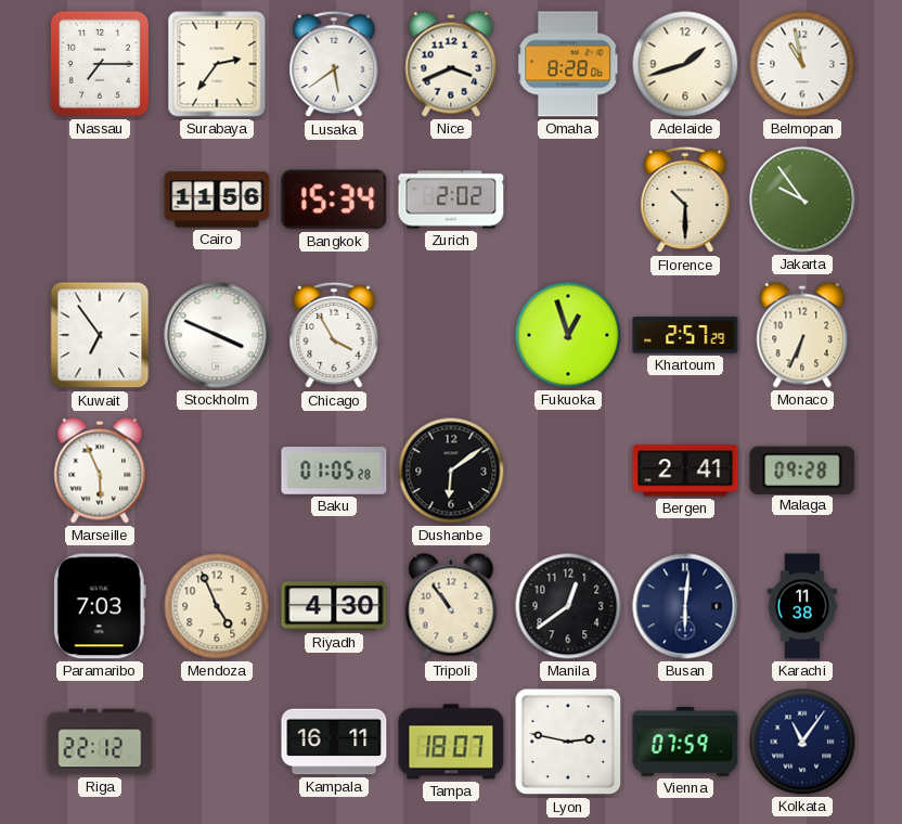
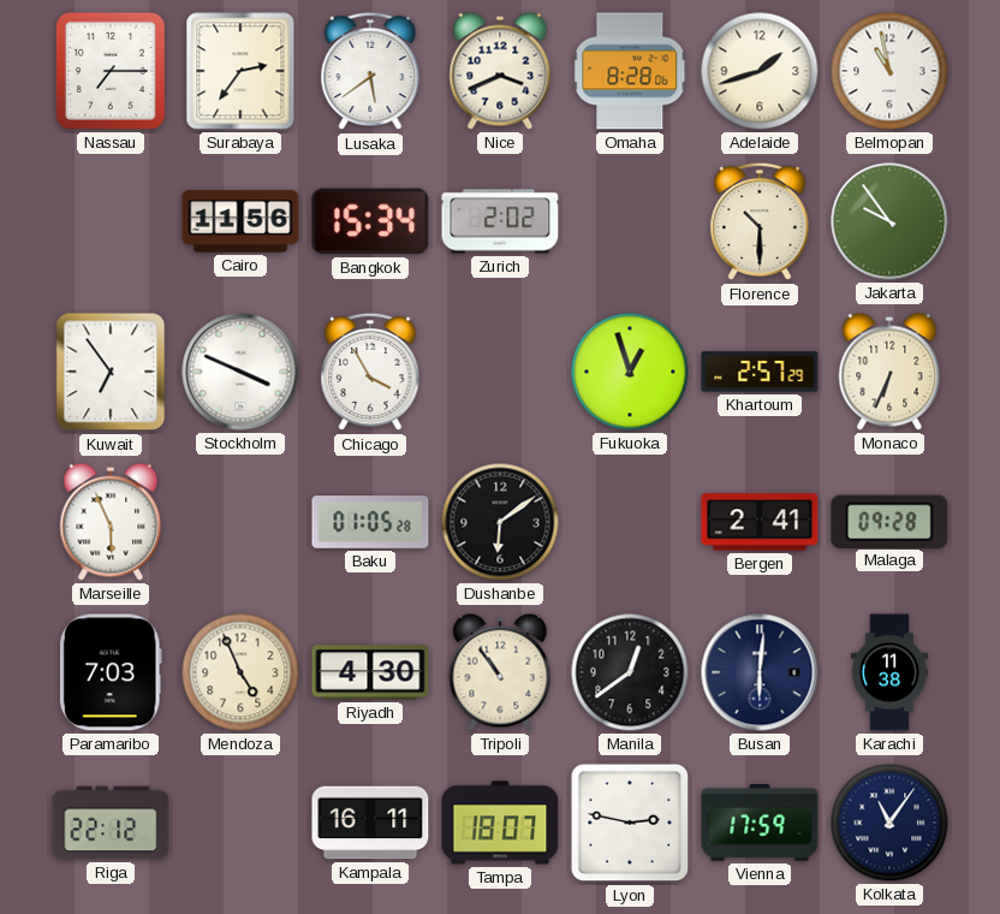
Vienna: 07:59 -> 17:59
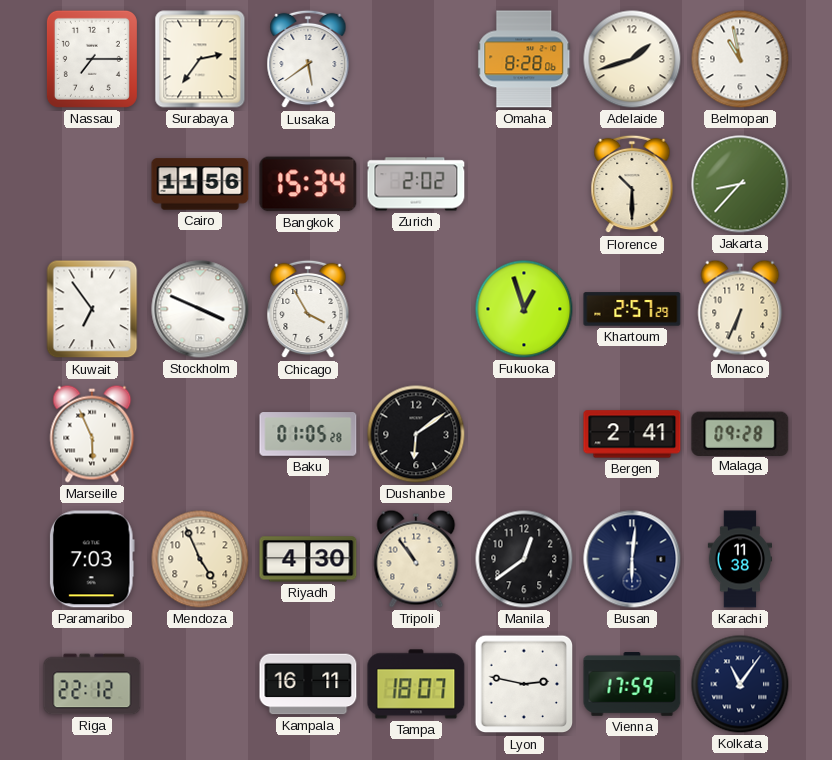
Nice: 3:41 -> none
Jakarta: 9:54 -> 8:37
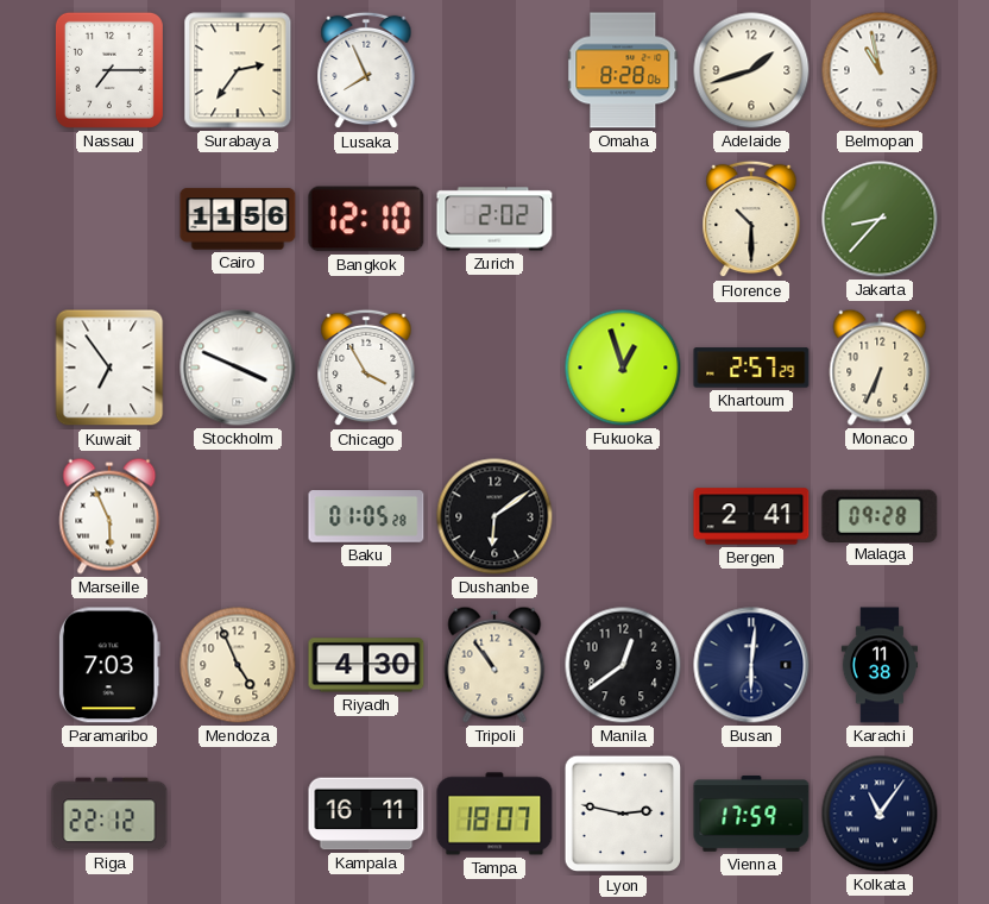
Lusaka: 5:39 -> 7:56
Bangkok: 15:34 -> 12:10
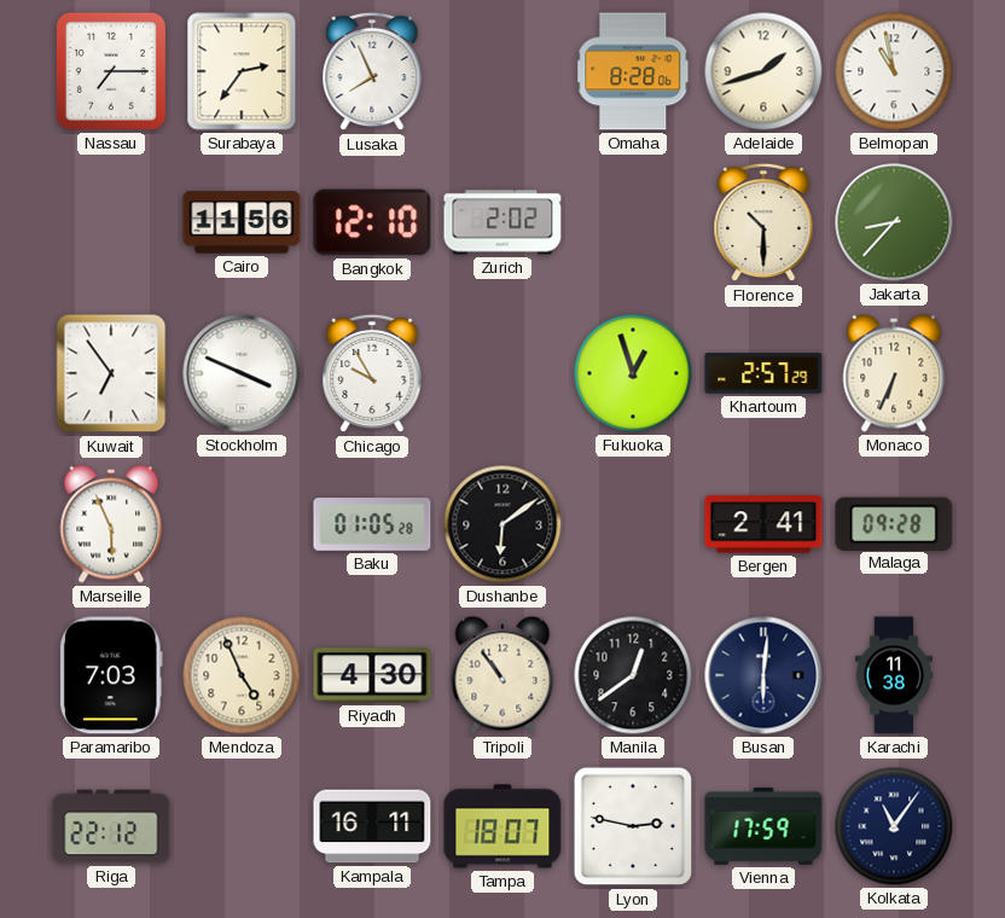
Chicago: 3:55 -> 9:55
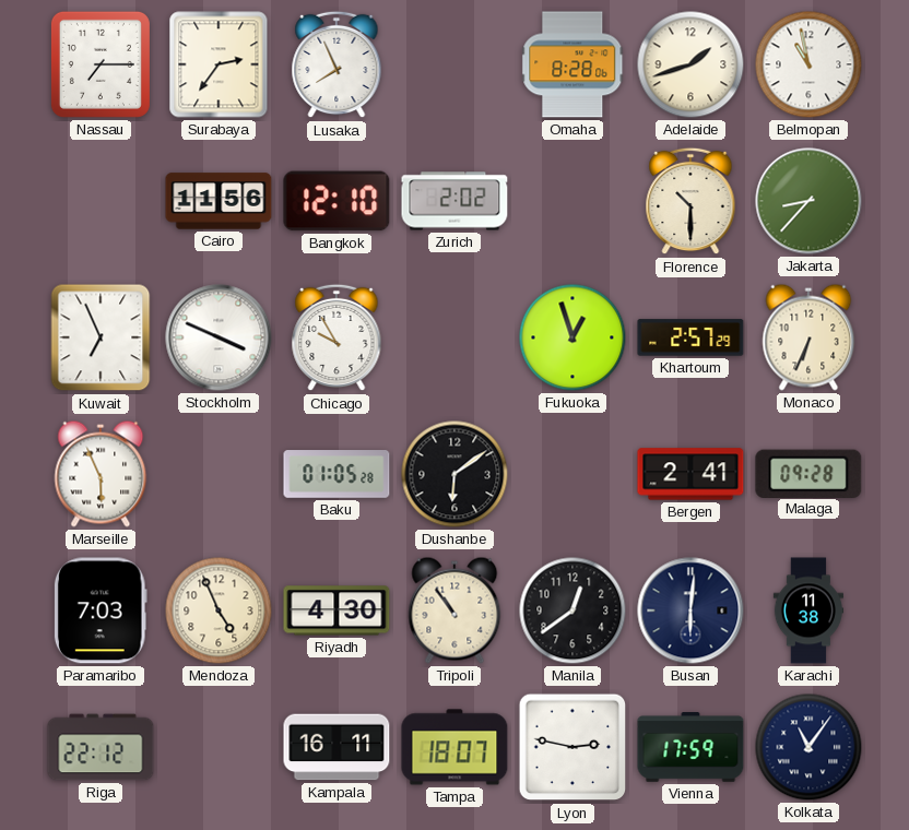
Kuwait: 6:54 -> 6:56
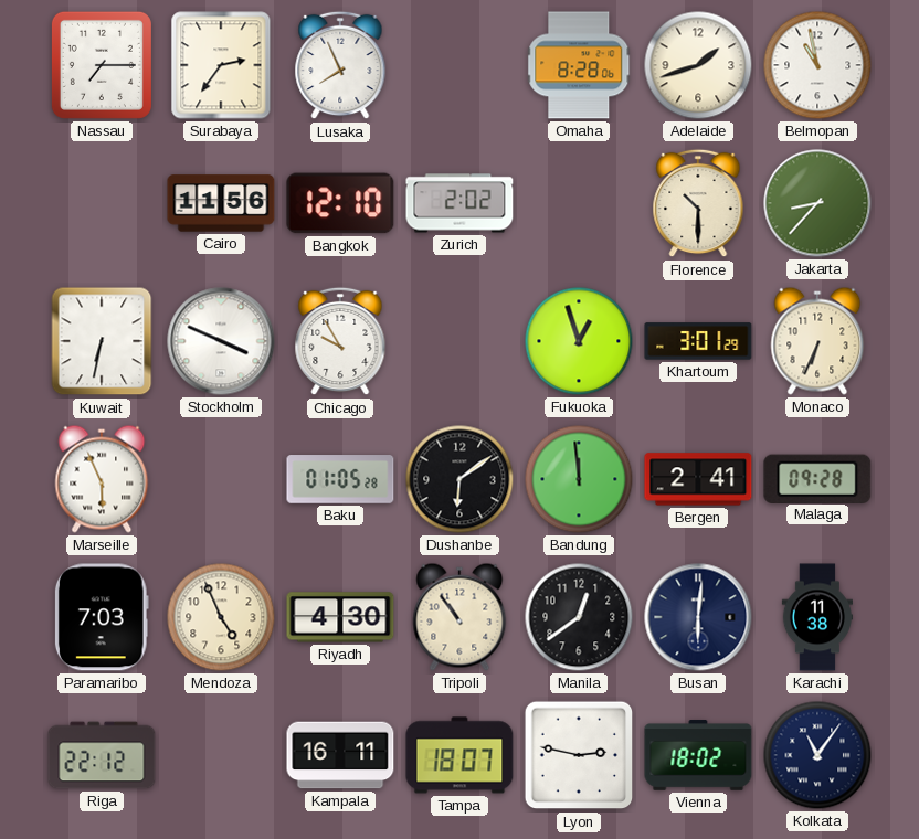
Kuwait: 6:56 -> 6:32
Khartoum: 2:57 -> 3:01
Bandung: none -> 11:59
Vienna: 17:59 -> 18:02
